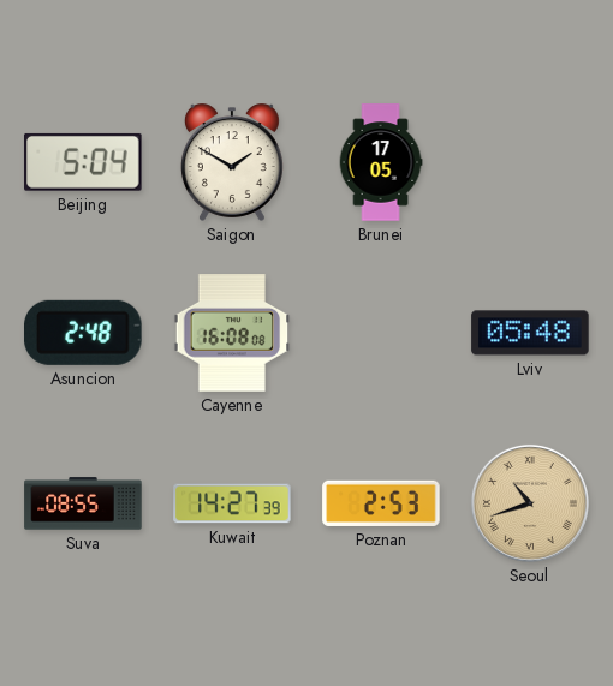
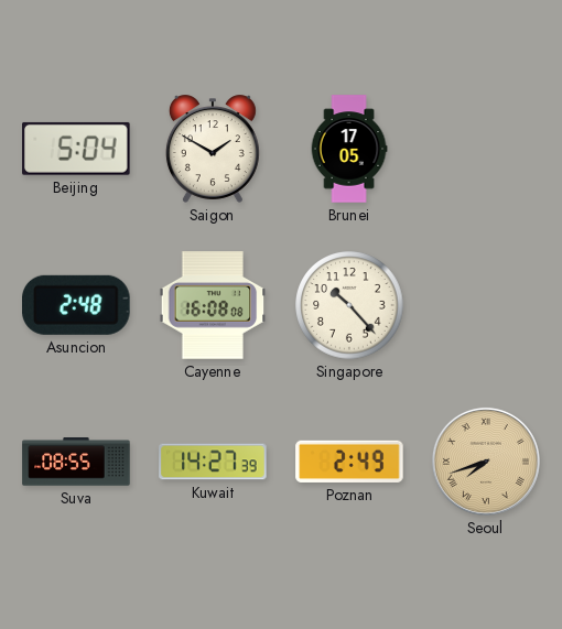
Singapore: none -> 10:23
Lviv: 05:48 -> none
Poznan: 2:53 -> 2:49
Seoul: 10:42 -> 7:42
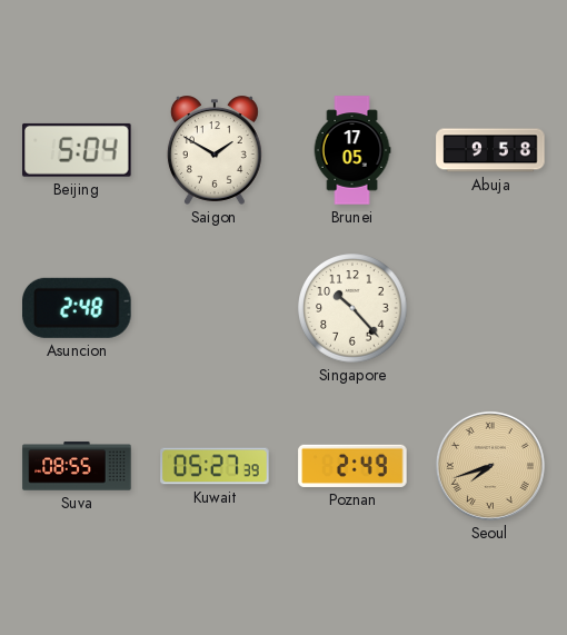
Abuja: none -> 9:58
Cayenne: 16:08 -> none
Kuwait: 14:27 -> 05:27
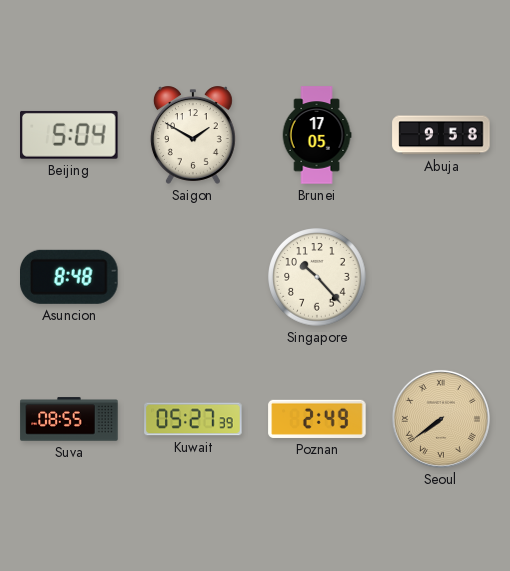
Asuncion: 2:48 -> 8:48
Seoul: 7:42 -> 7:39
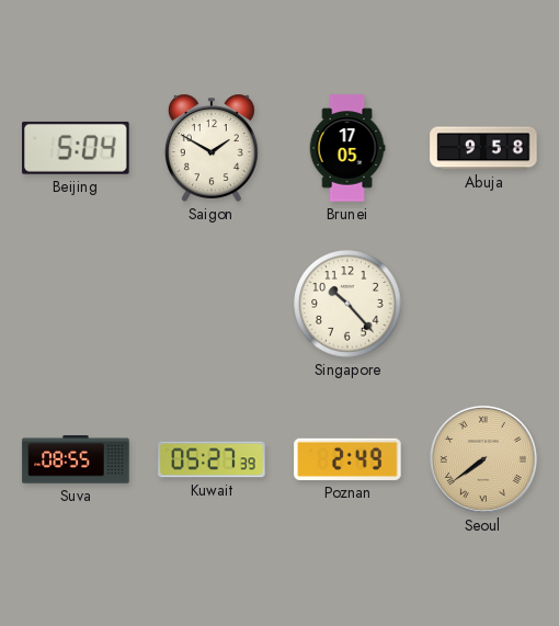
Asuncion: 8:48 -> none
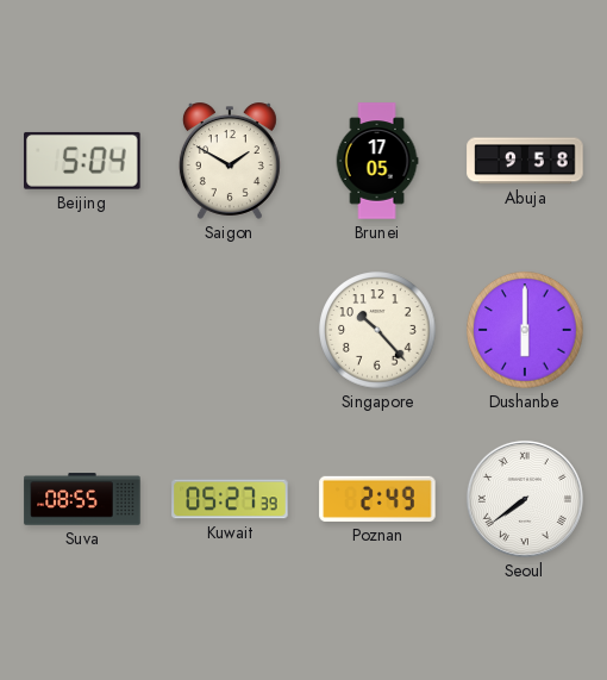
Dushanbe: none -> 6:00
Seoul dial: champagne -> white
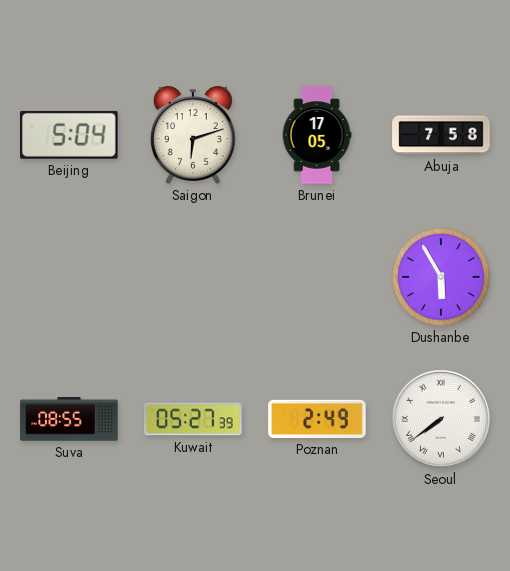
Saigon: 1:50 -> 6:12
Abuja: 9:58 -> 7:58
Singapore: 10:23 -> none
Dushanbe: 6:00 -> 5:55
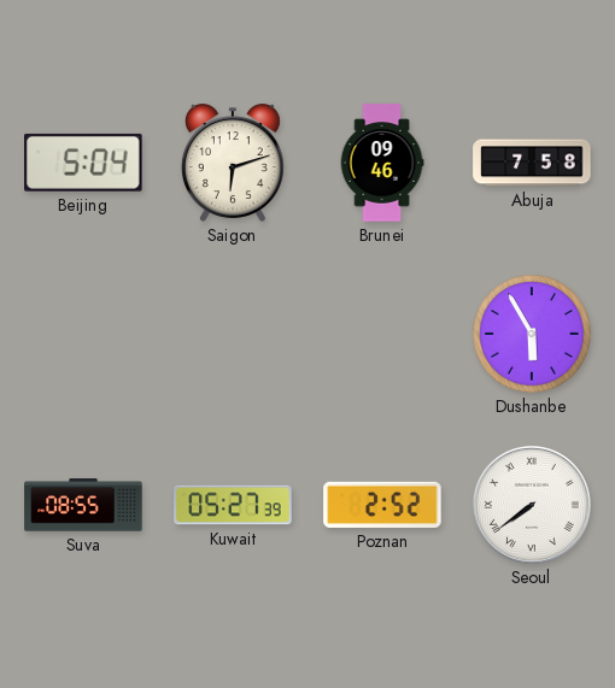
Brunei: 17:05 -> 09:46
Poznan: 2:49 -> 2:52
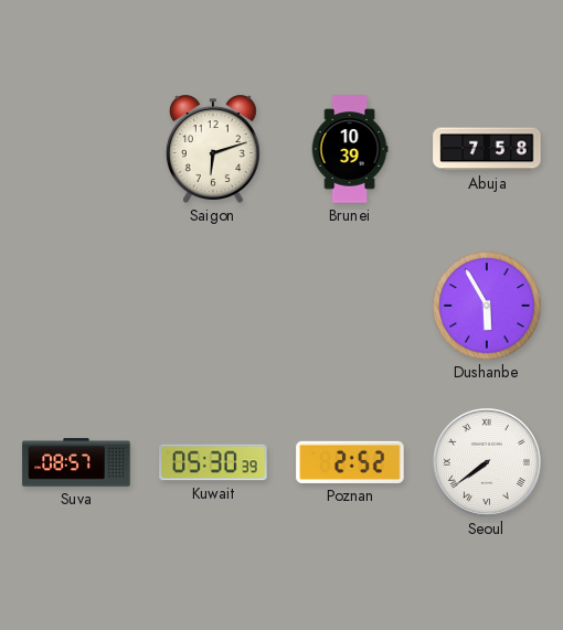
Beijing: 5:04 -> none
Brunei: 09:46 -> 10:39
Suva: 08:55 -> 08:57
Kuwait: 05:27 -> 05:30
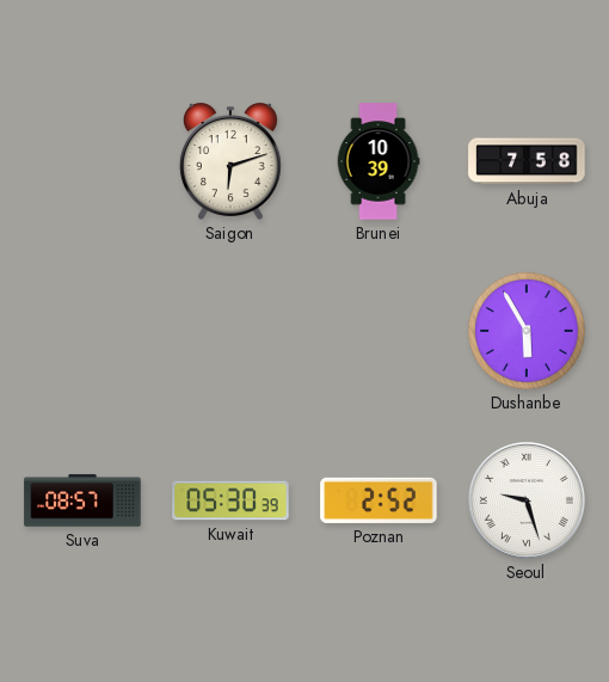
Seoul: 7:39 -> 9:27
